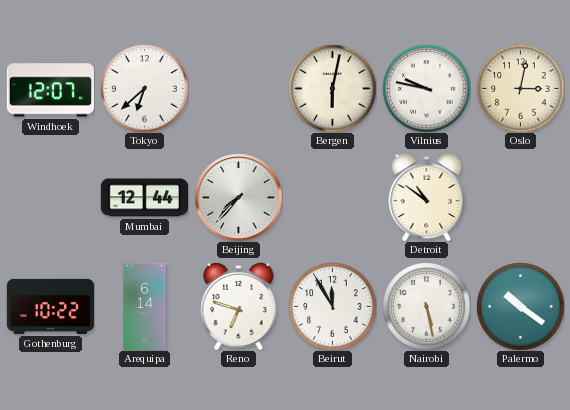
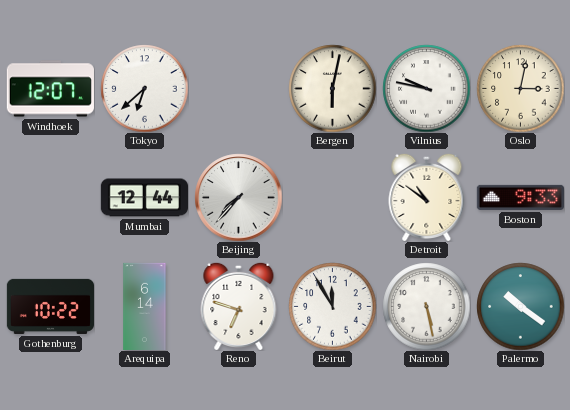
Boston: none -> 9:33
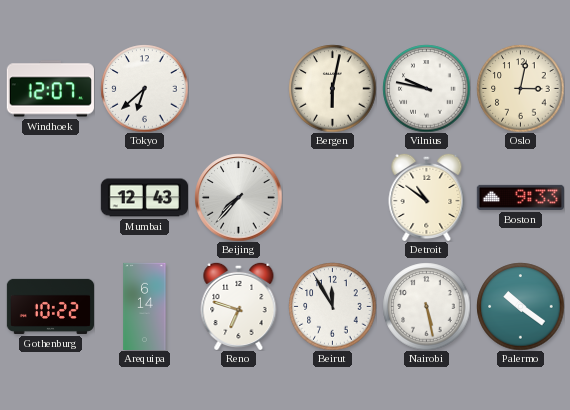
Mumbai: 12:44 -> 12:43
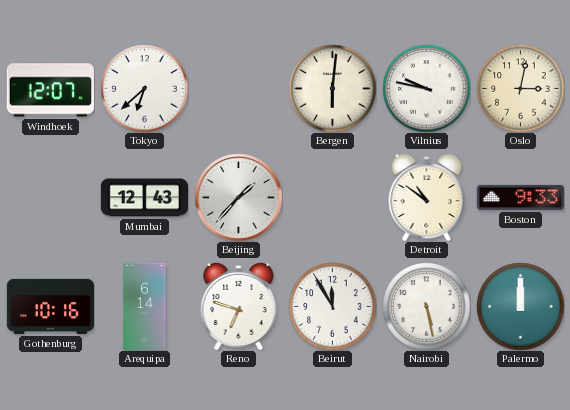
Bergen: 6:02 -> 6:01
Beijing: 7:37 -> 1:37
Gothenburg: 10:22 -> 10:16
Palermo: 10:21 -> 12:00
